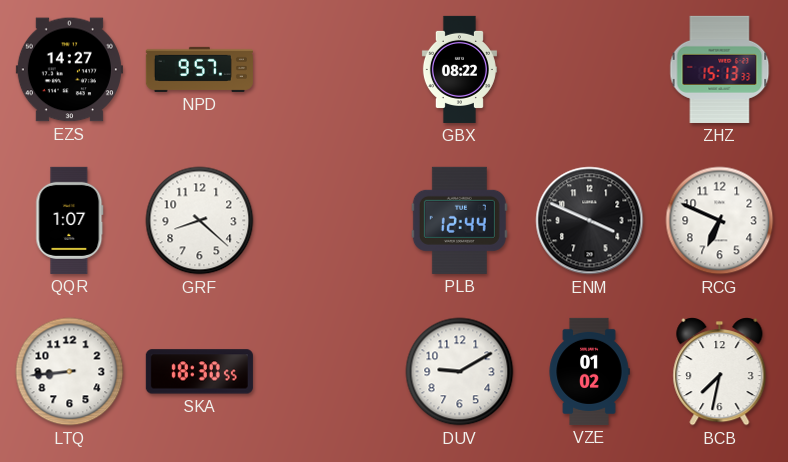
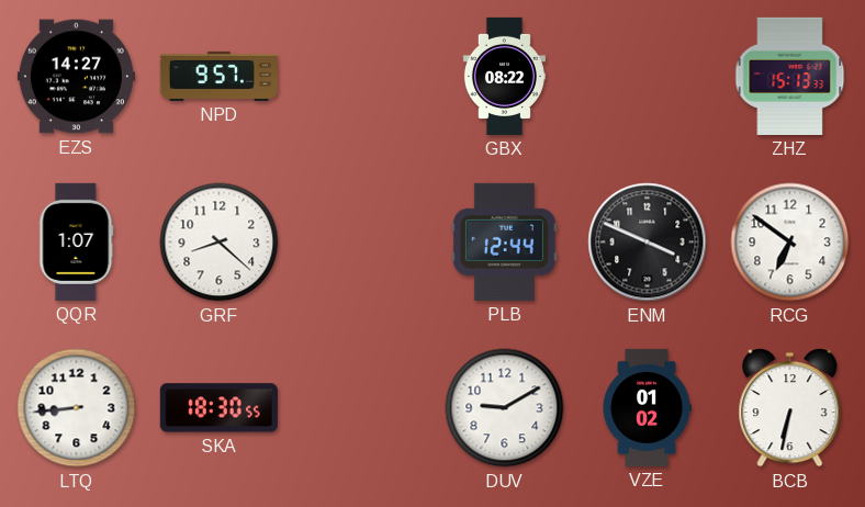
RCG: 6:49 -> 6:51
BCB: 7:32 -> 6:32
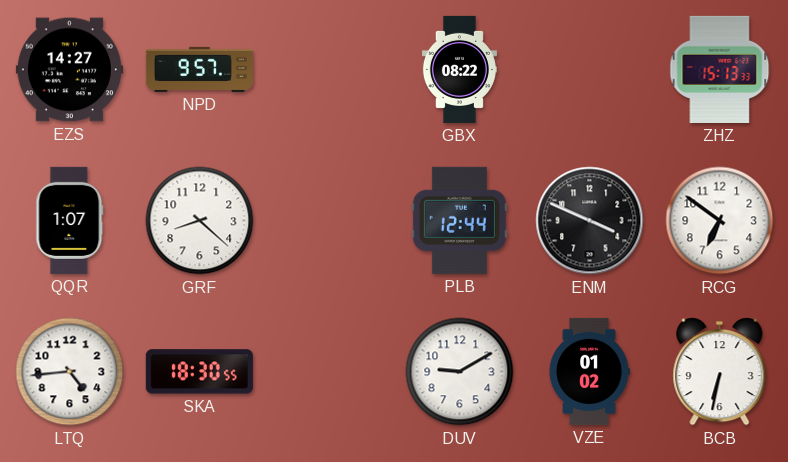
LTQ: 8:44 -> 4:44
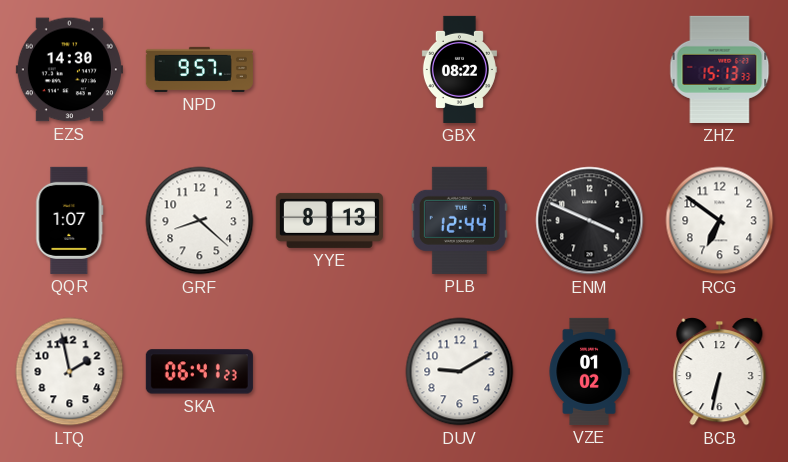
EZS: 14:27 -> 14:30
YYE: none -> 8:13
LTQ: 4:44 -> 1:58
SKA: 18:30 -> 06:41
